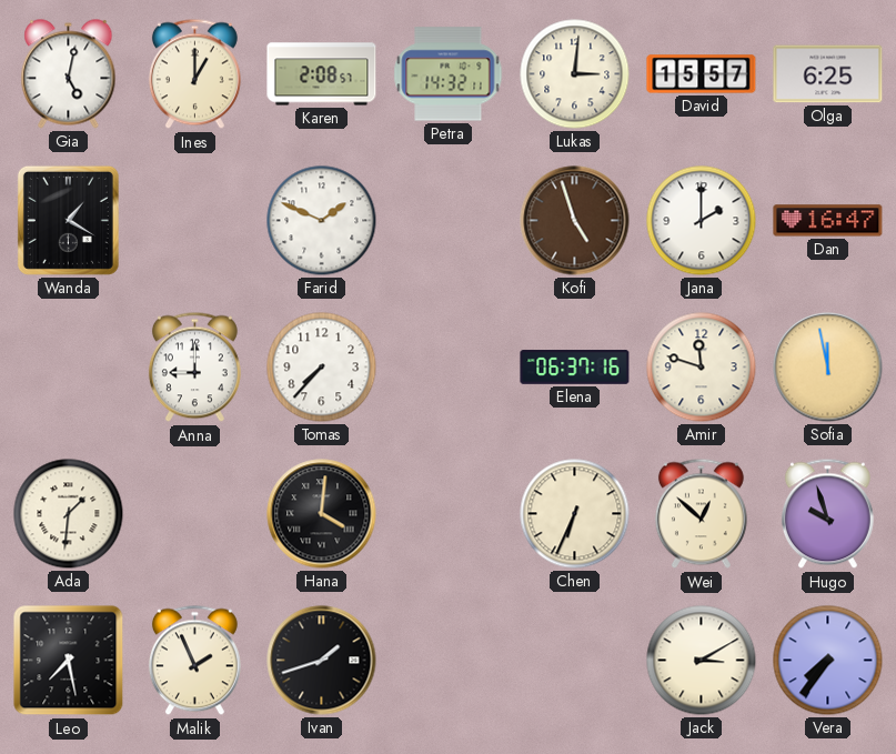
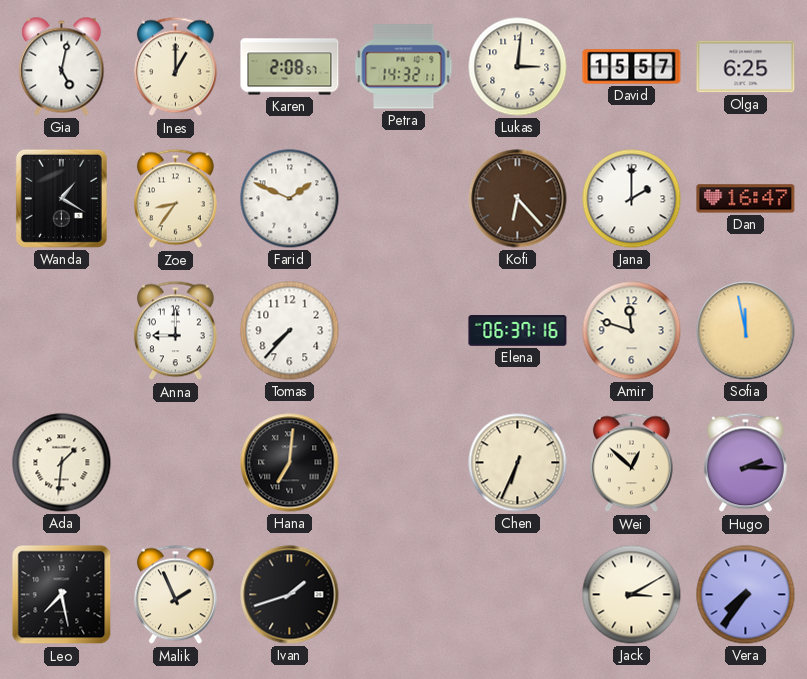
Zoe: none -> 8:36
Kofi: 4:57 -> 6:23
Hana: 4:01 -> 7:01
Hugo: 9:57 -> 2:15
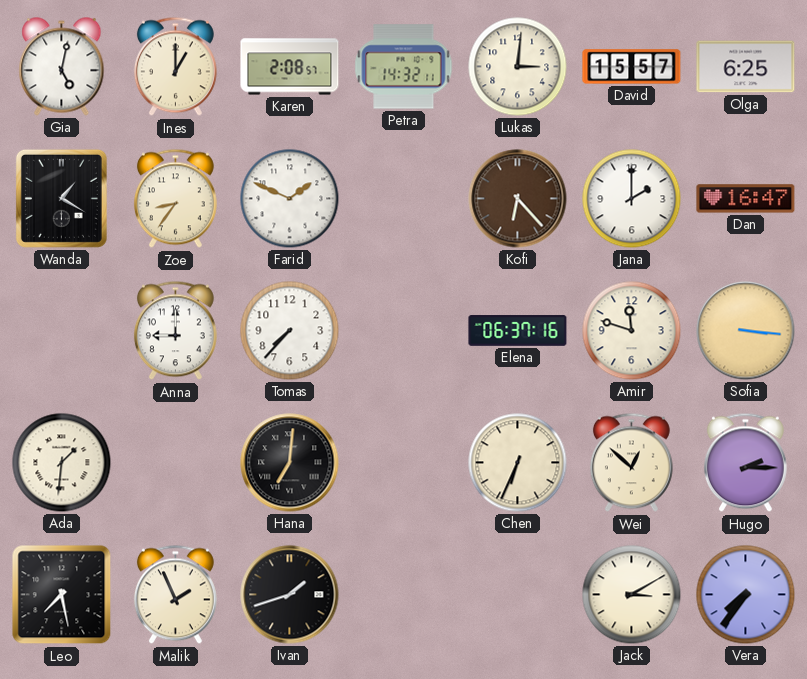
Sofia: 11:58 -> 3:16
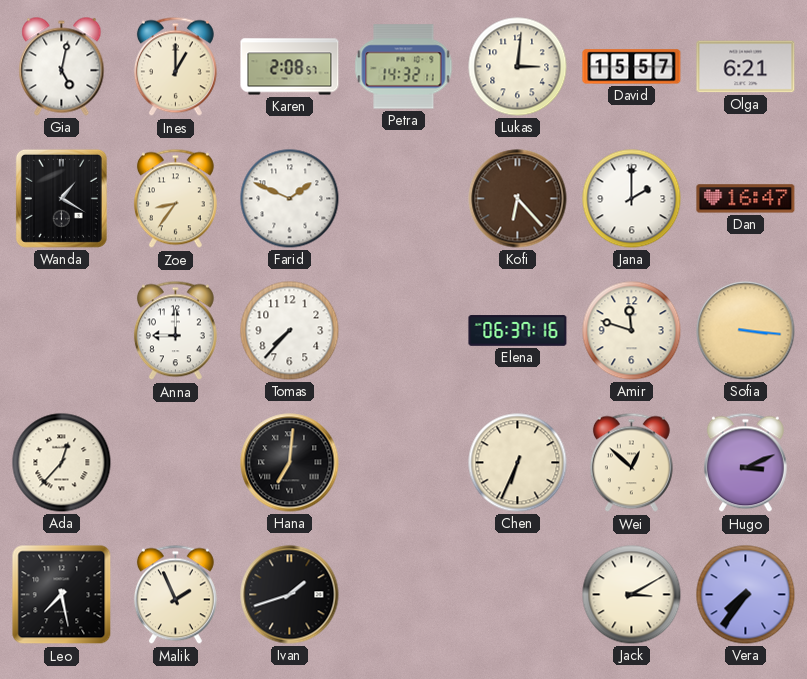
Olga: 6:25 -> 6:21
Ada: 1:31 -> 12:37
Hugo: 2:15 -> 3:11
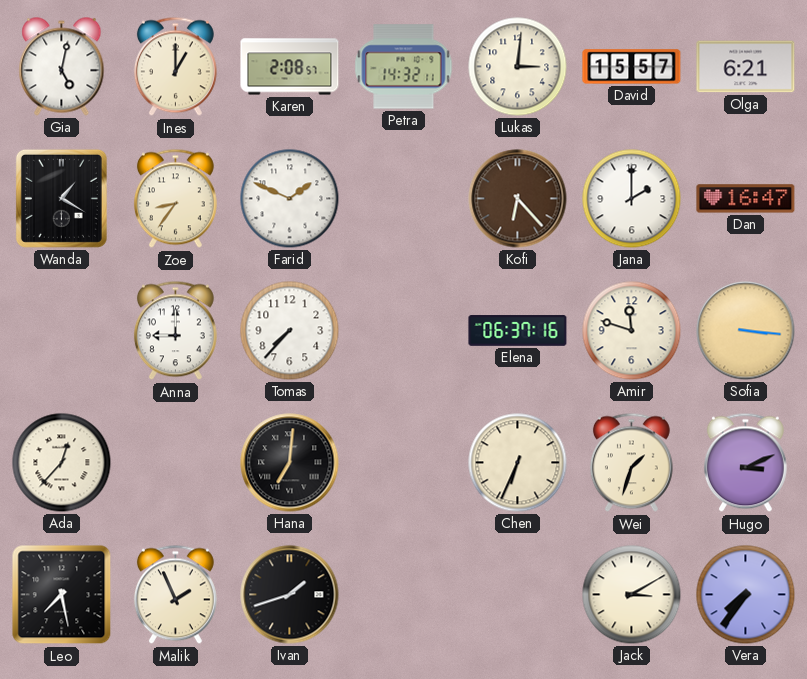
Wei: 12:52 -> 1:33
